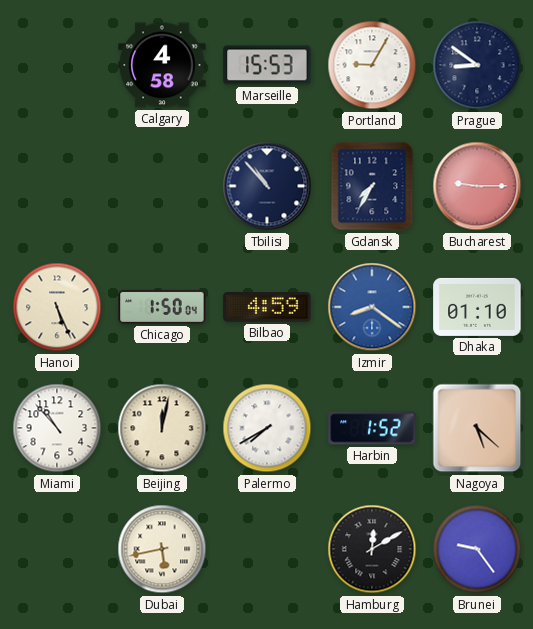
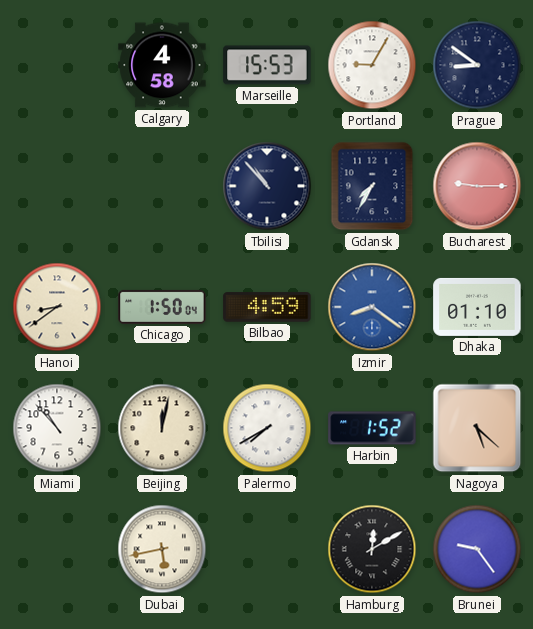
Hanoi: 5:26 -> 8:39
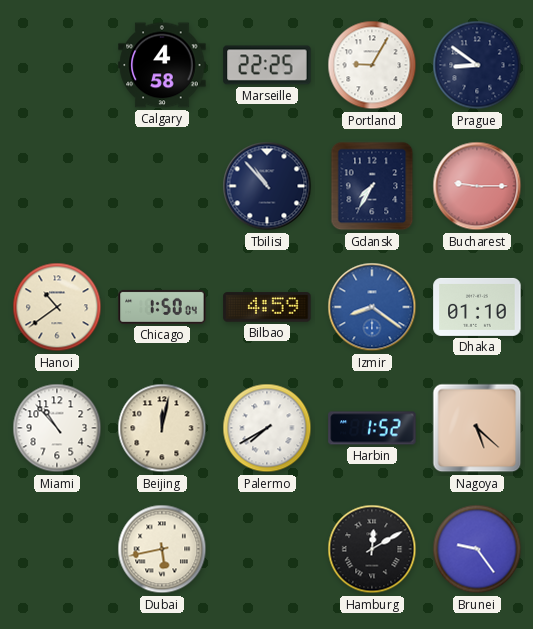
Marseille: 15:53 -> 22:25
Hanoi: 8:39 -> 10:39
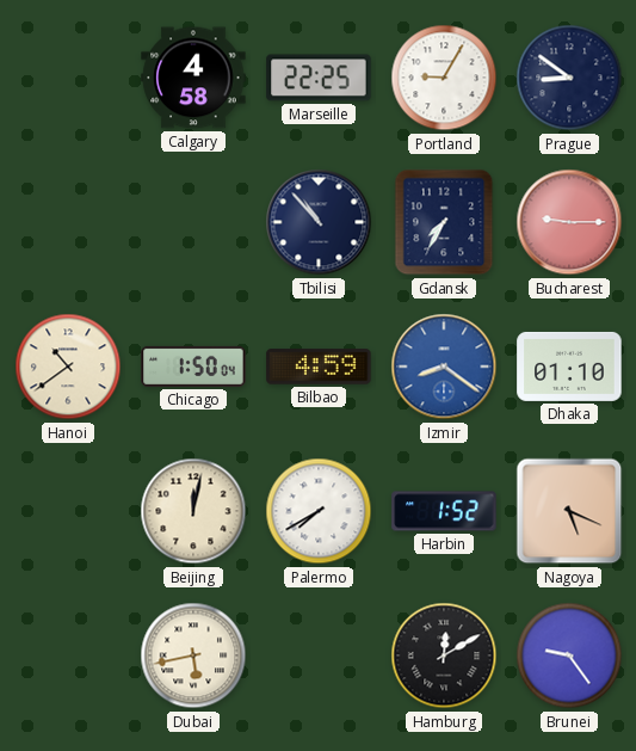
Miami: 10:53 -> none
Nagoya: 5:22 -> 5:19
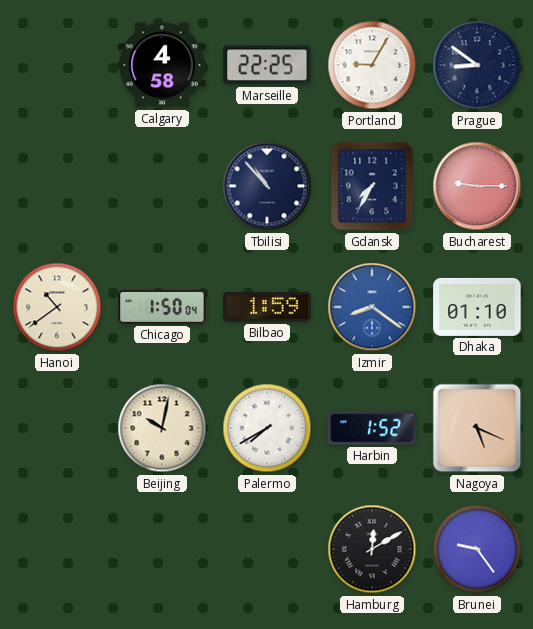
Bilbao: 4:59 -> 1:59
Beijing: 12:02 -> 10:02
Dubai: 5:43 -> none
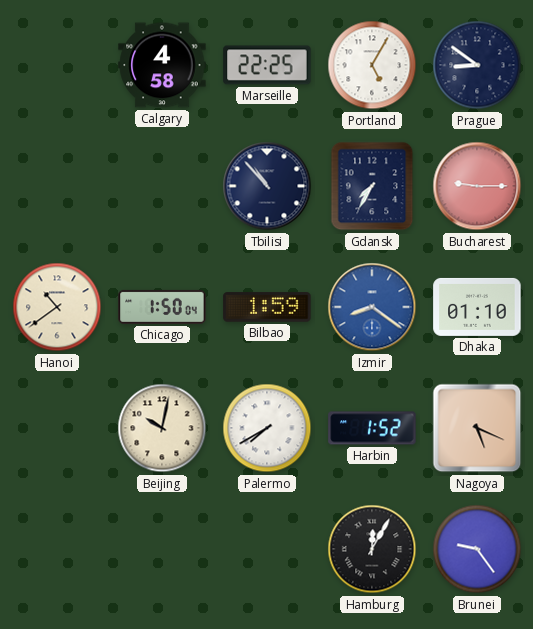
Portland: 9:05 -> 5:05
Hamburg: 12:10 -> 12:05
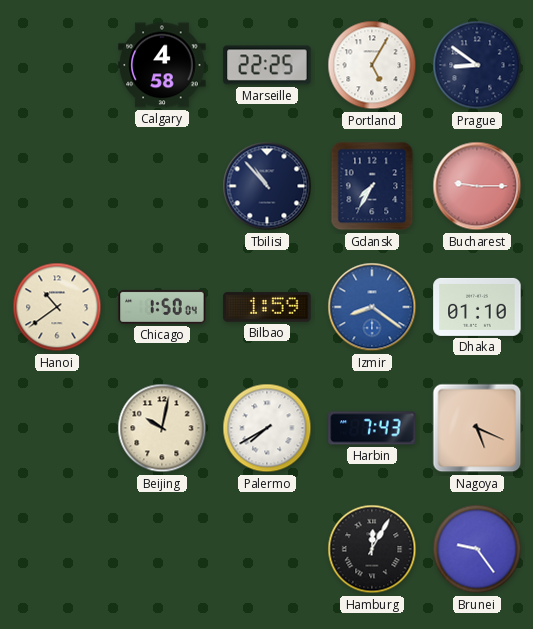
Harbin: 1:52 -> 7:43
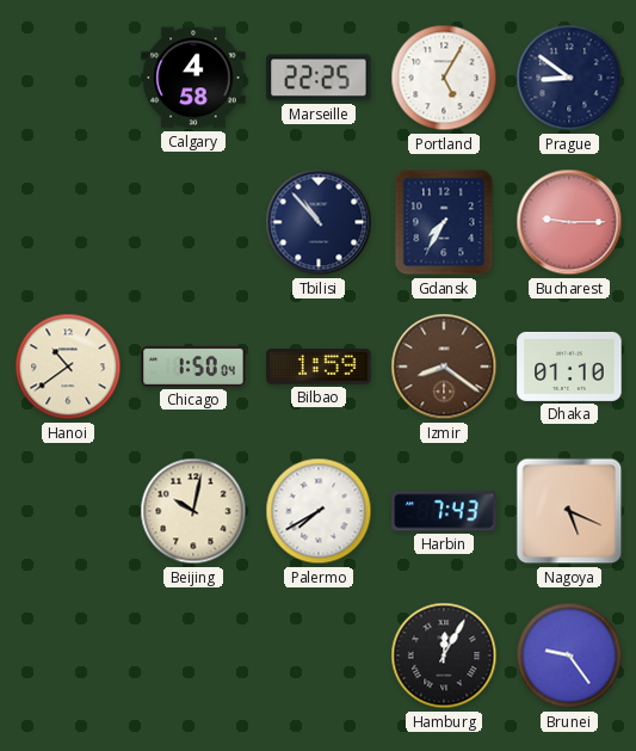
Izmir dial: blue -> brown
